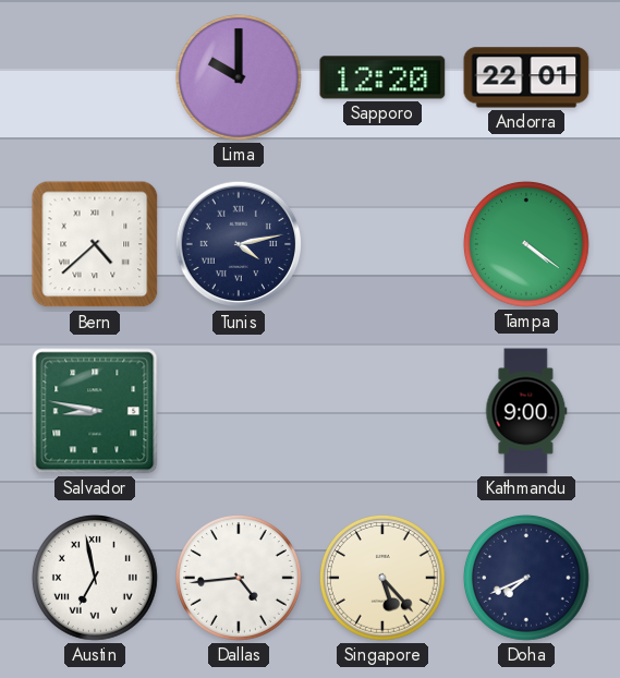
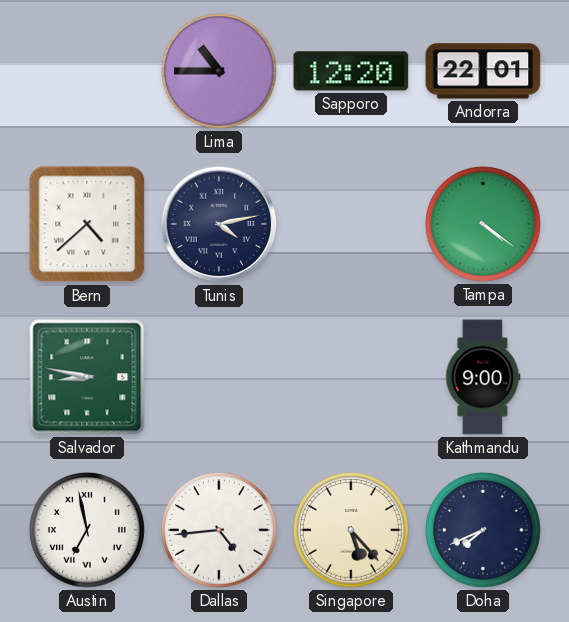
Lima: 10:00 -> 10:45
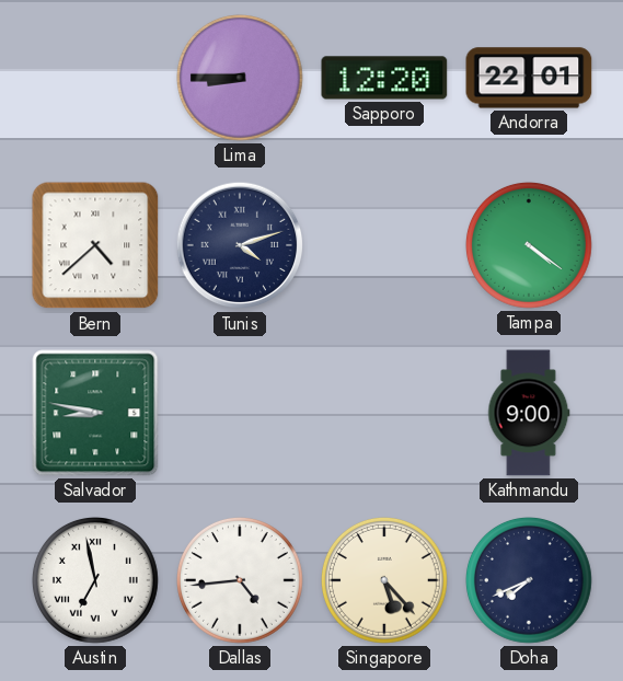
Lima: 10:45 -> 8:45
Tunis: 4:13 -> 4:12
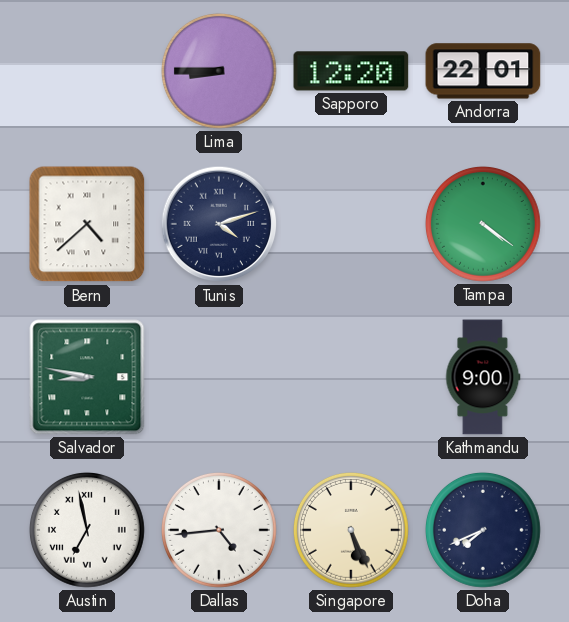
Singapore: 5:23 -> 5:26
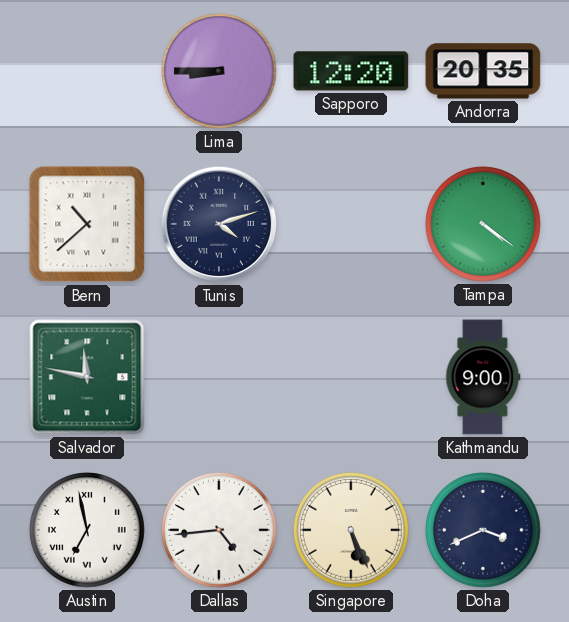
Andorra: 22:01 -> 20:35
Bern: 4:38 -> 10:38
Salvador: 8:47 -> 11:47
Doha: 7:41 -> 3:41
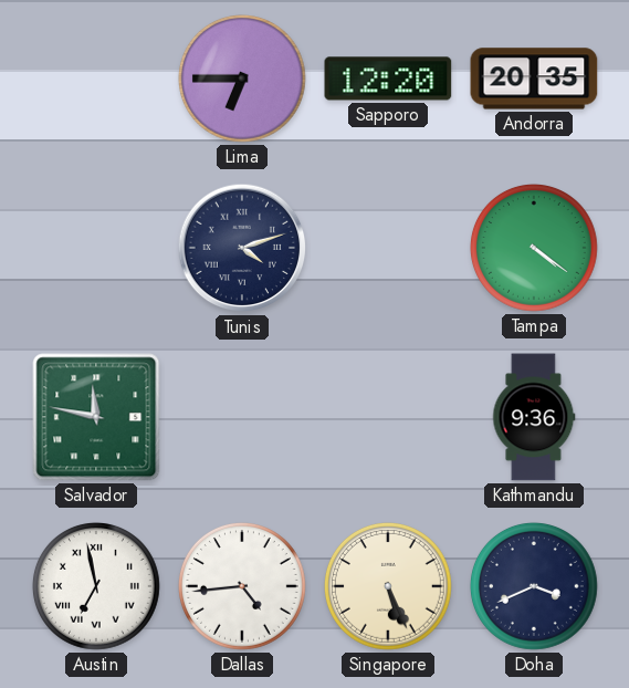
Lima: 8:45 -> 6:45
Bern: 10:38 -> none
Kathmandu: 9:00 -> 9:36
